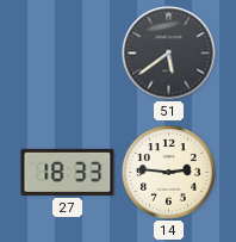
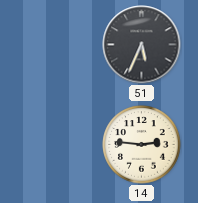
51: 5:39 -> 5:34
27: 18:33 -> none
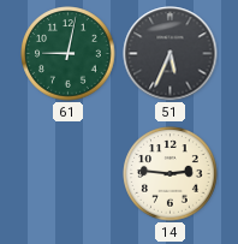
61: none -> 9:02
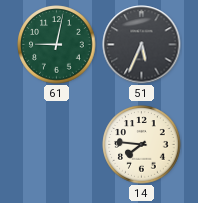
14: 2:46 -> 7:46
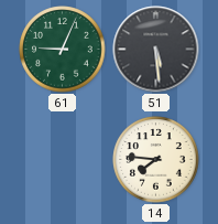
61: 9:02 -> 9:04
51: 5:34 -> 5:29
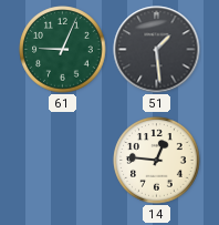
51: 5:29 -> 1:29
14: 7:46 -> 12:46
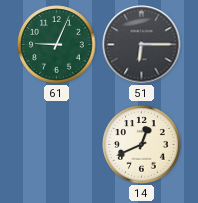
51: 1:29 -> 6:15
14: 12:46 -> 12:41
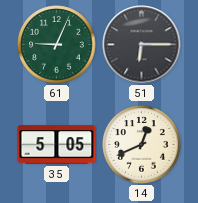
35: none -> 5:05
